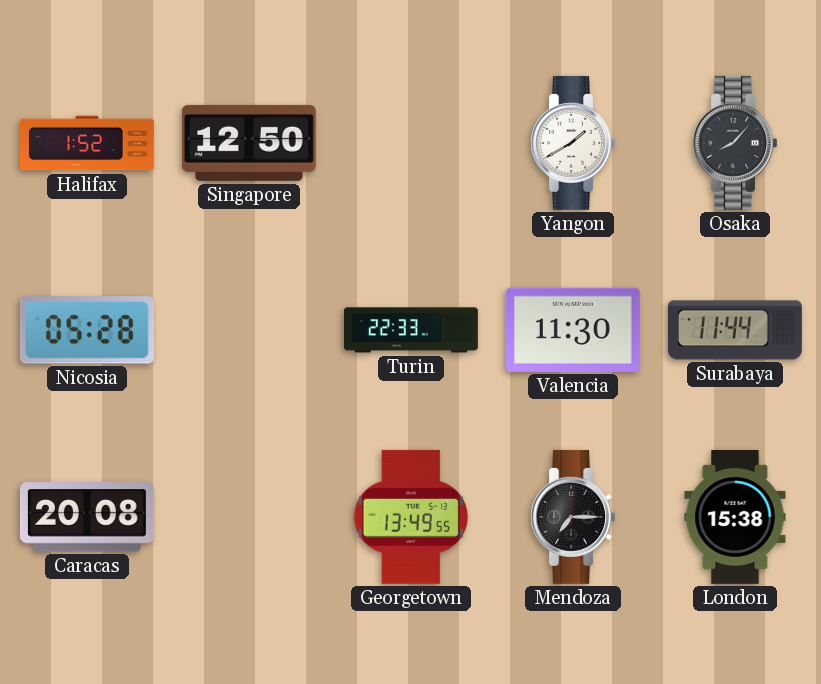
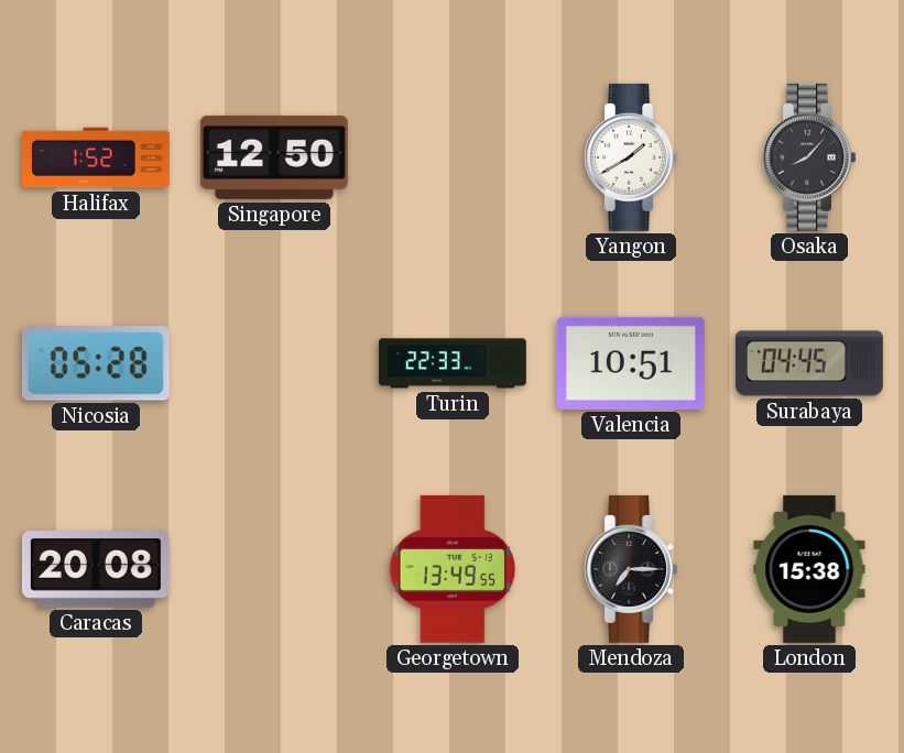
Valencia: 11:30 -> 10:51
Surabaya: 11:44 -> 04:45
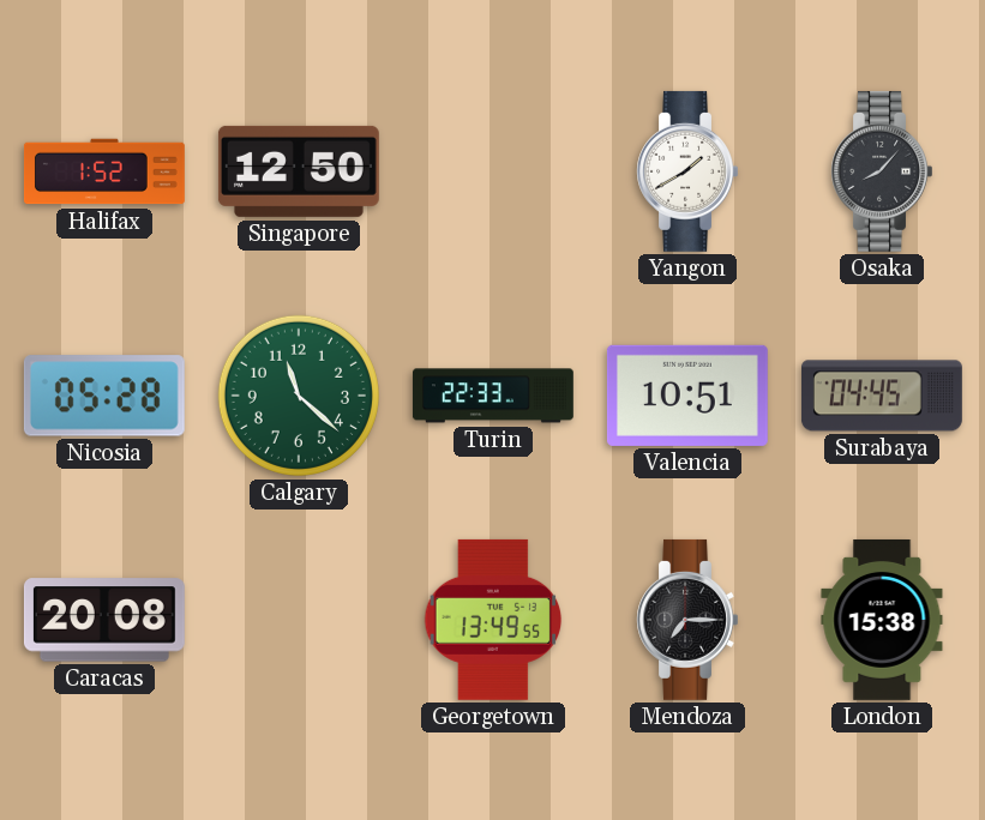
Calgary: none -> 11:22
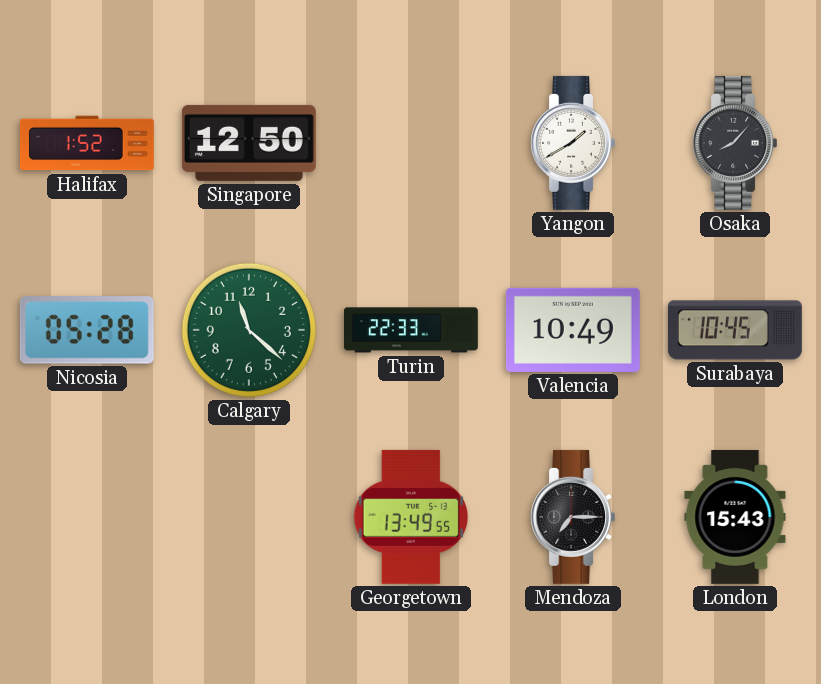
Valencia: 10:51 -> 10:49
Surabaya: 04:45 -> 10:45
Caracas: 20:08 -> none
London: 15:38 -> 15:43
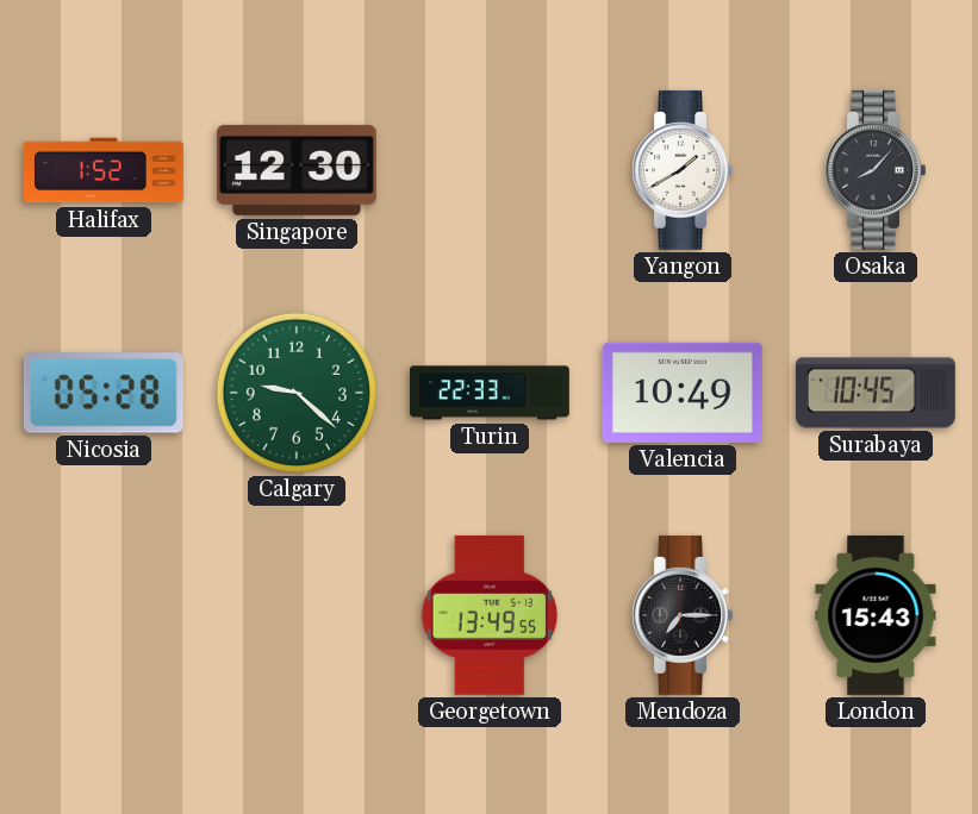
Singapore: 12:50 -> 12:30
Calgary: 11:22 -> 9:22
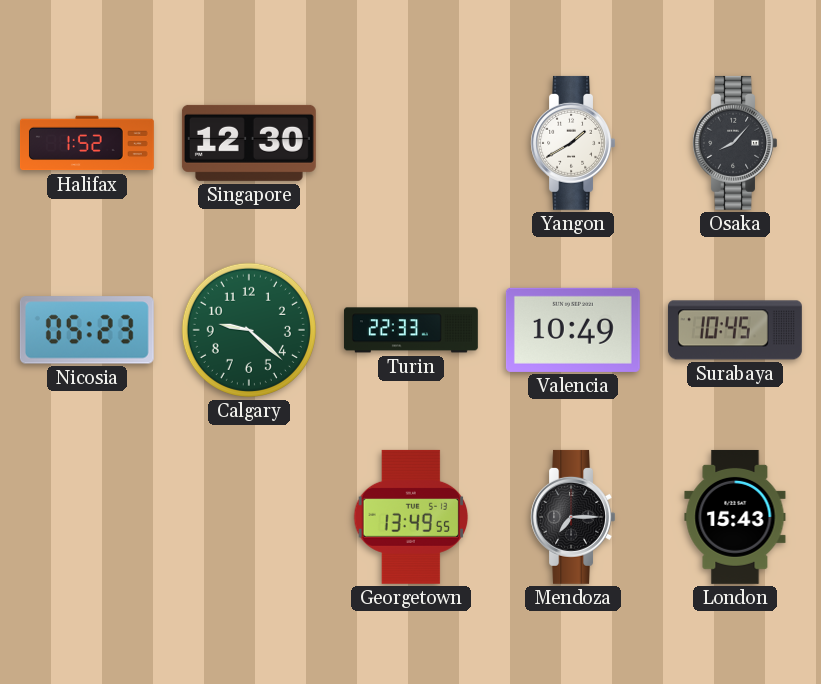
Nicosia: 05:28 -> 05:23
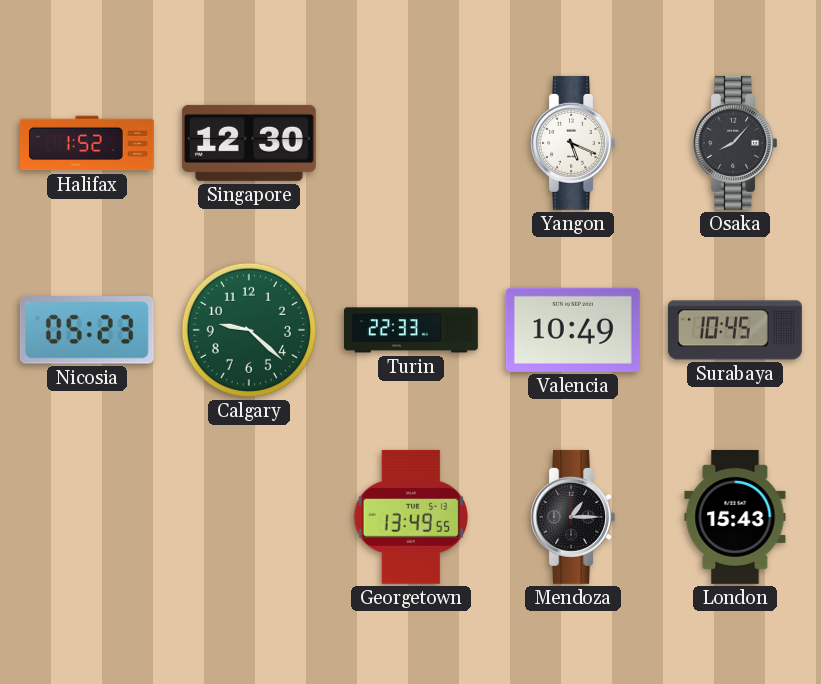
Yangon: 1:40 -> 5:19
Mendoza: 7:15 -> 1:15
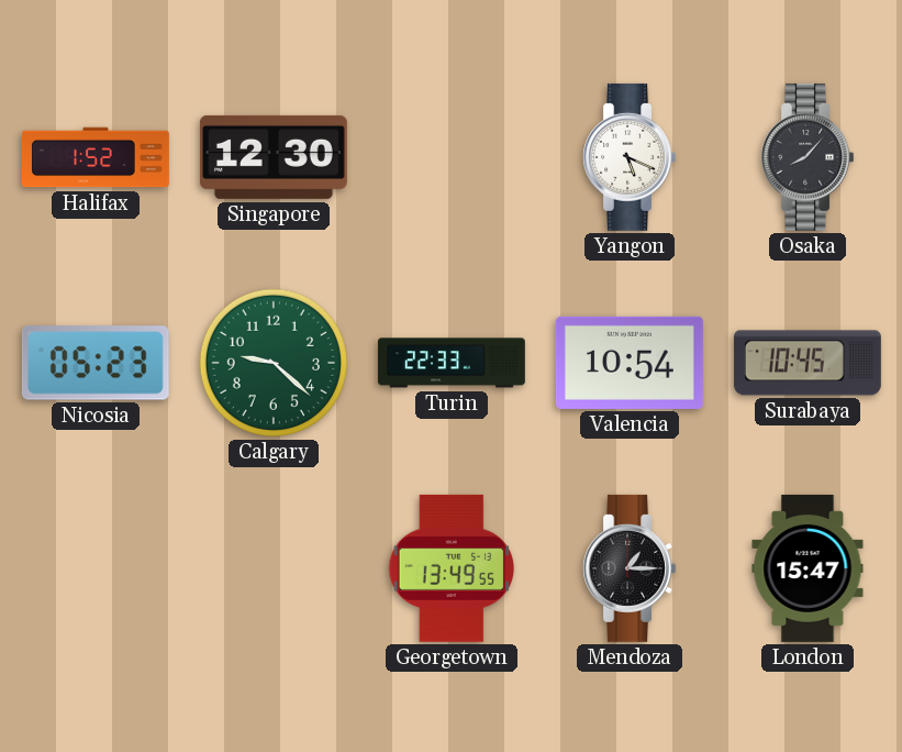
Valencia: 10:49 -> 10:54
London: 15:43 -> 15:47
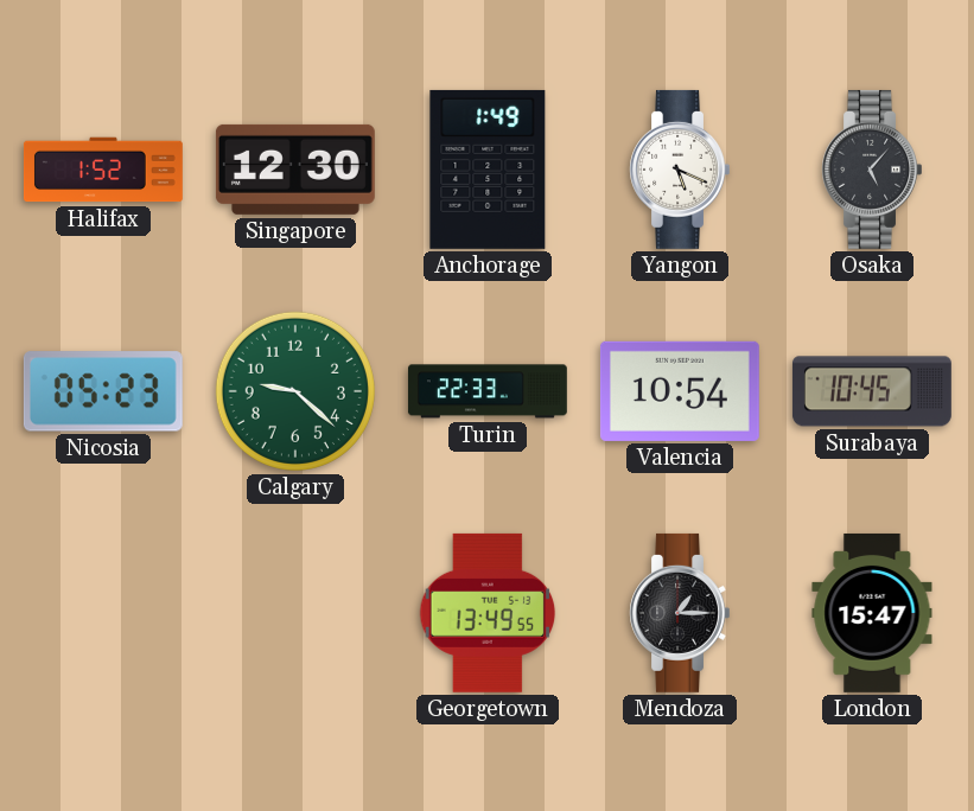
Anchorage: none -> 1:49
Osaka: 8:07 -> 5:07
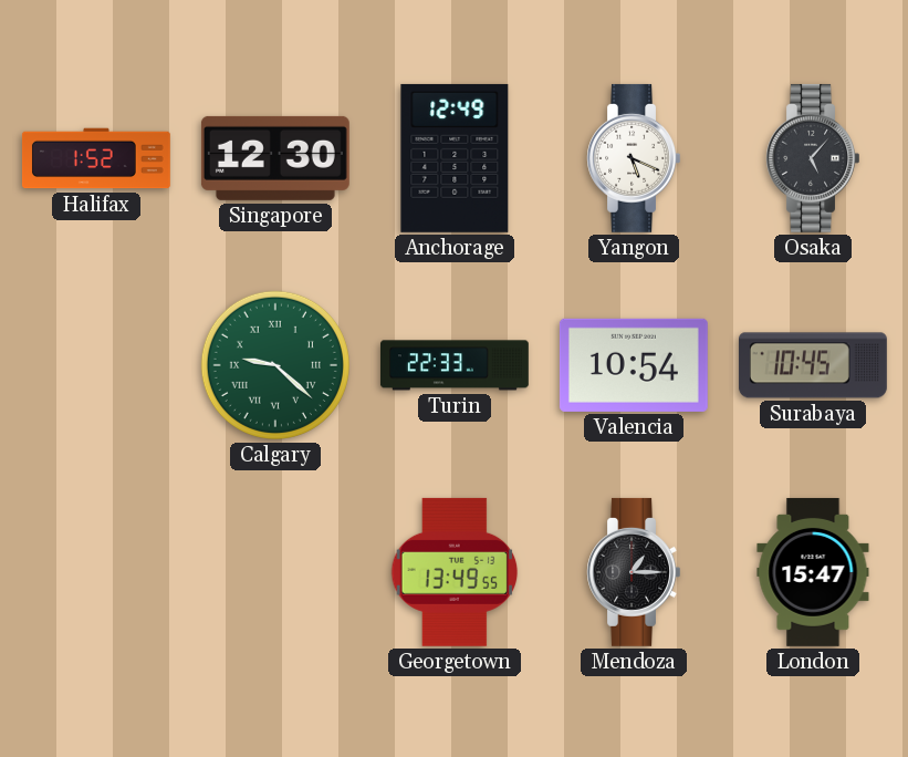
Anchorage: 1:49 -> 12:49
Nicosia: 05:23 -> none
Calgary numerals: Arabic -> Roman
